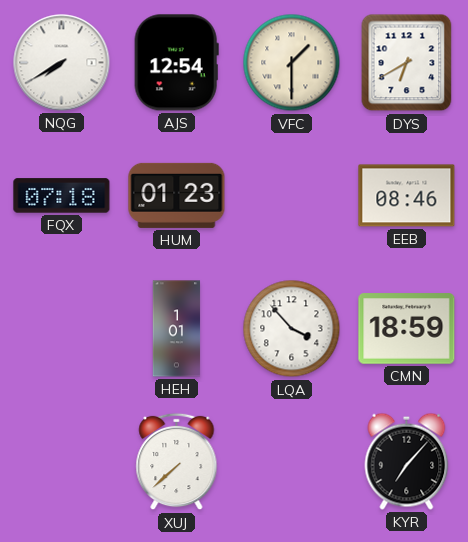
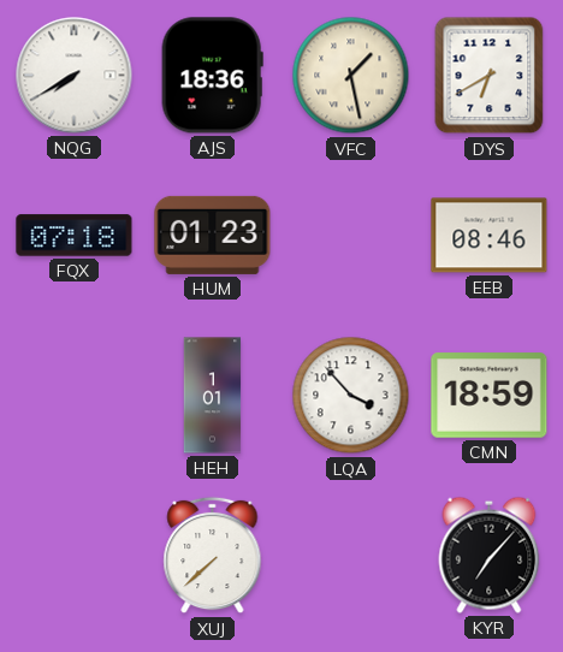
AJS: 12:54 -> 18:36
VFC: 1:30 -> 1:28
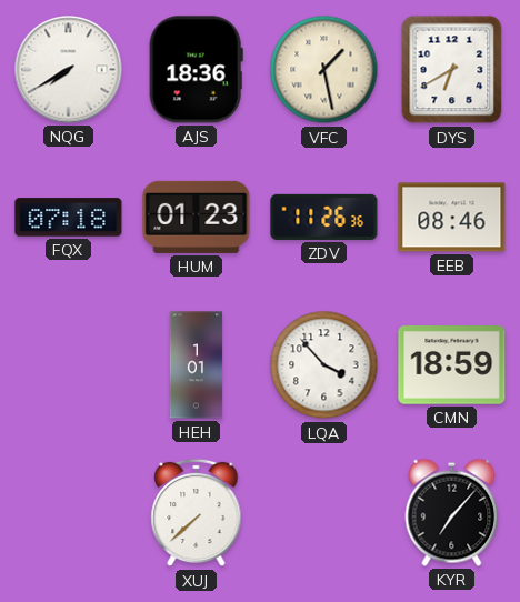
ZDV: none -> 11:26
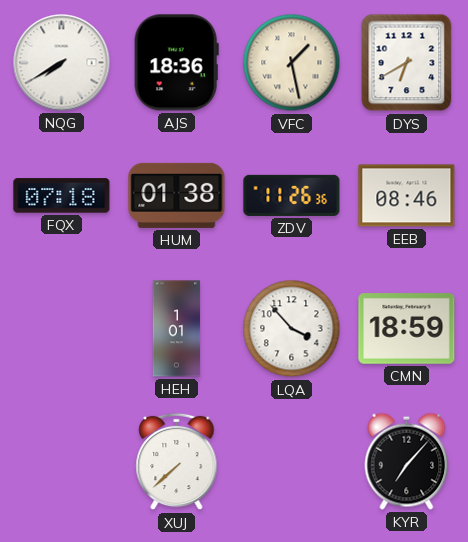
HUM: 01:23 -> 01:38
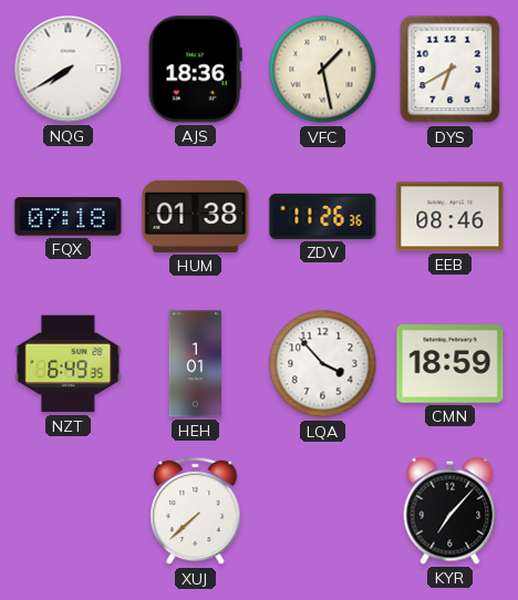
NZT: none -> 6:49
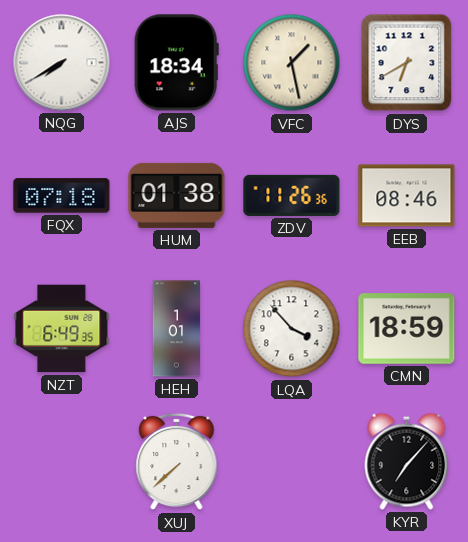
AJS: 18:36 -> 18:34
